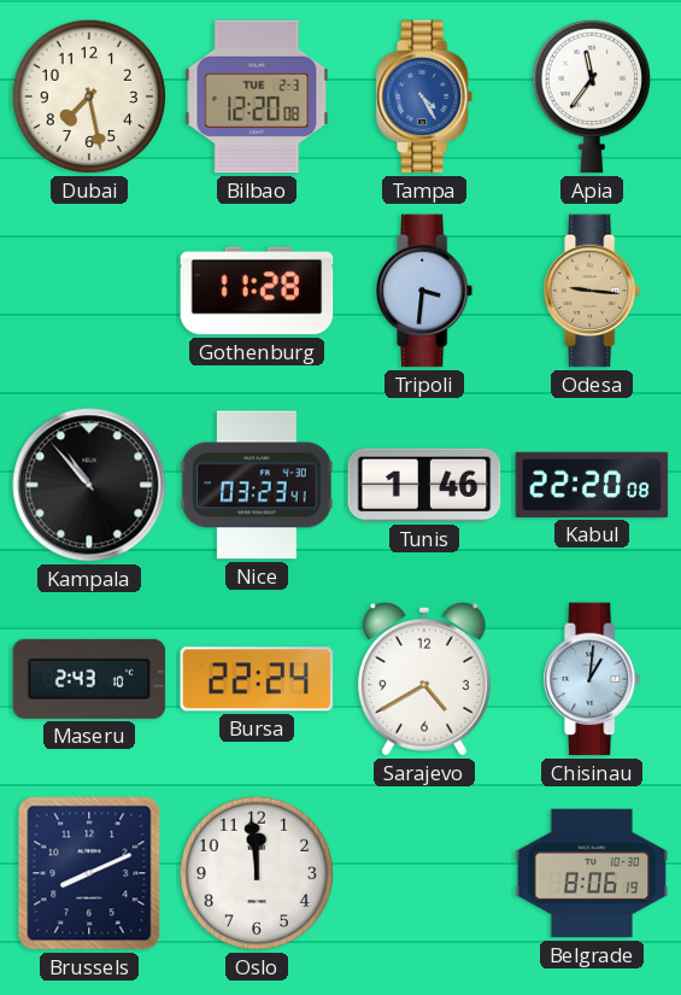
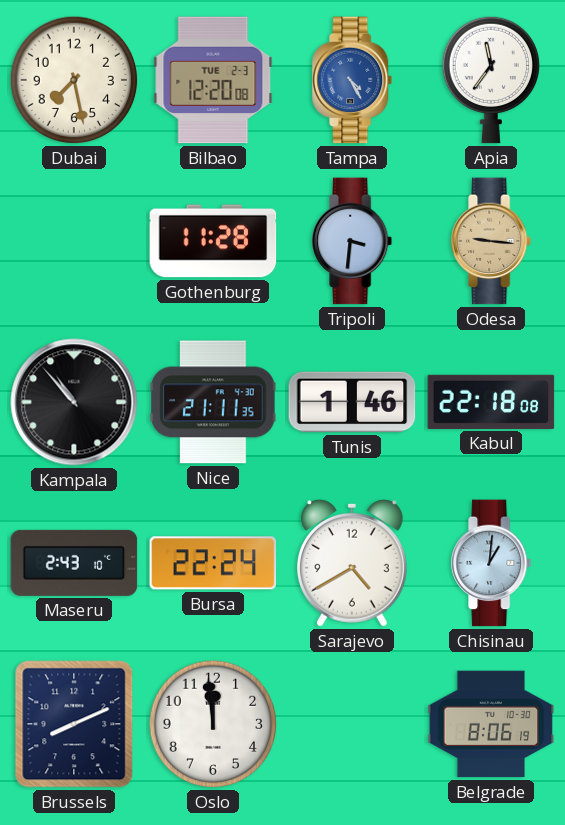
Nice: 03:23 -> 21:11
Kabul: 22:20 -> 22:18
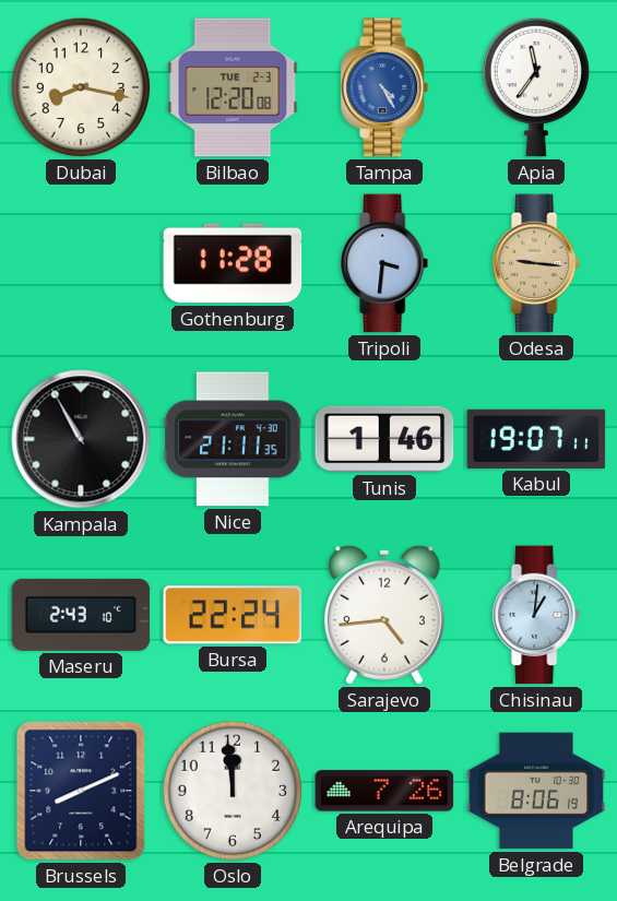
Dubai: 7:28 -> 8:17
Kampala: 10:53 -> 10:55
Kabul: 22:18 -> 19:07
Sarajevo: 4:40 -> 4:44
Arequipa: none -> 7:26
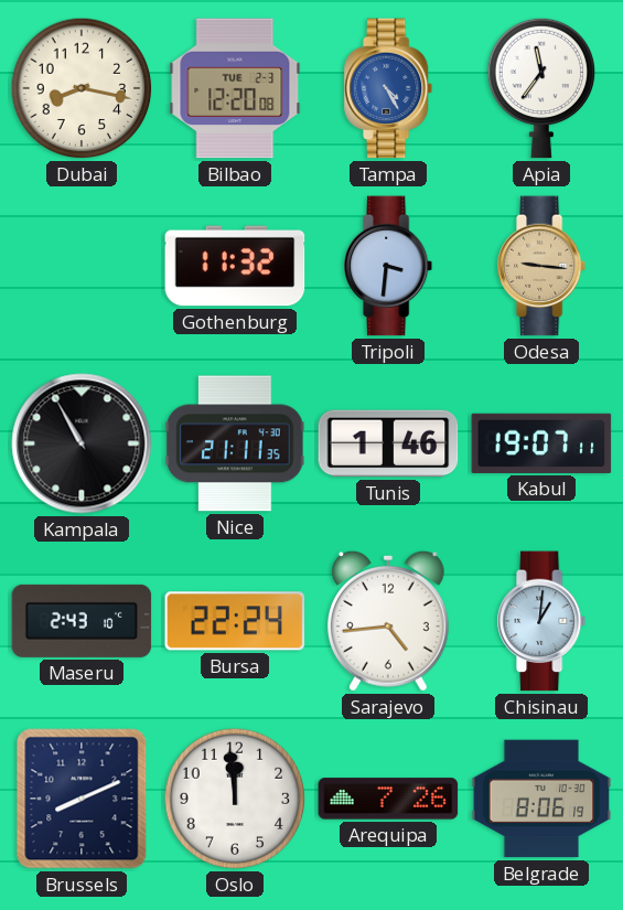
Gothenburg: 11:28 -> 11:32
